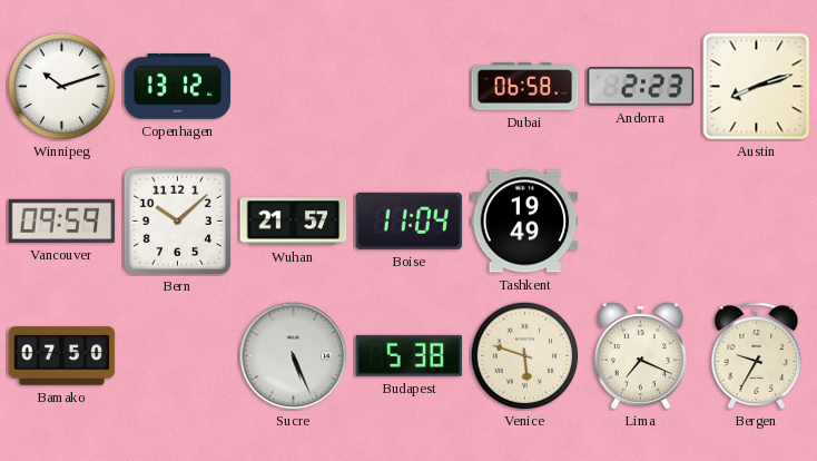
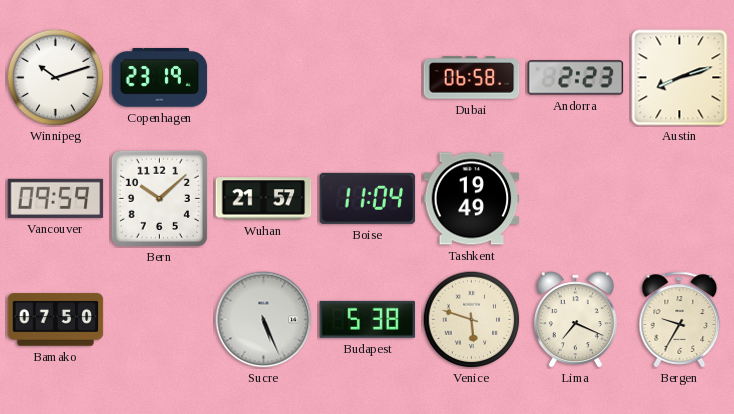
Copenhagen: 13:12 -> 23:19
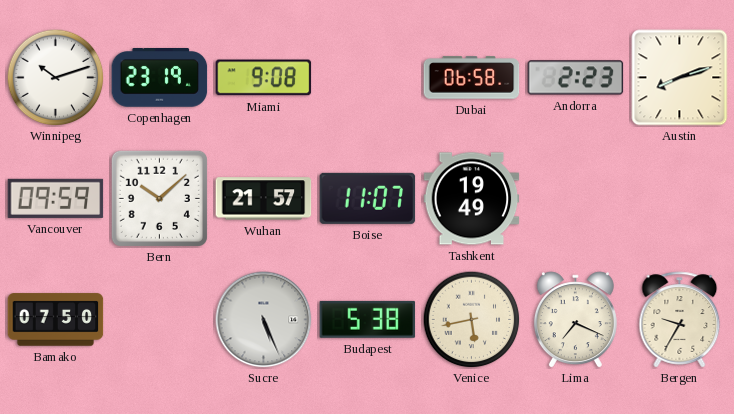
Miami: none -> 9:08
Boise: 11:04 -> 11:07
Venice: 5:48 -> 5:43
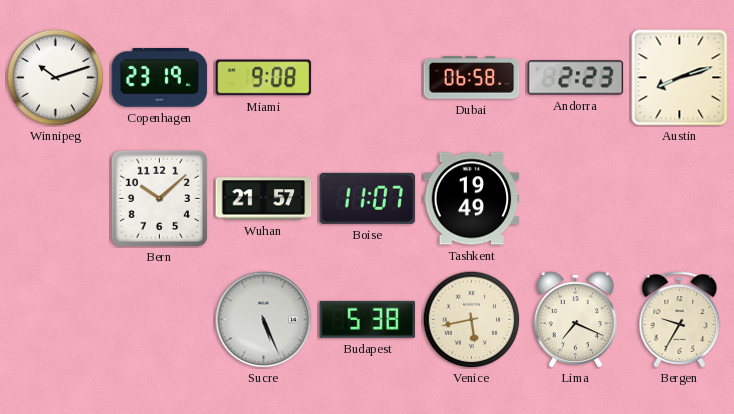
Vancouver: 09:59 -> none
Bamako: 07:50 -> none
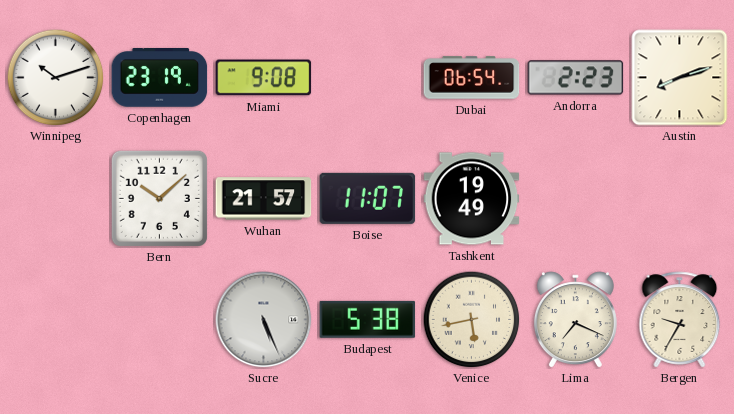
Dubai: 06:58 -> 06:54
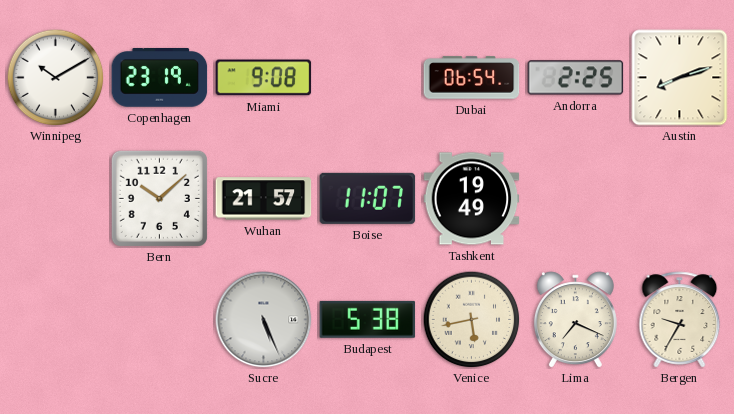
Winnipeg: 10:12 -> 10:10
Andorra: 2:23 -> 2:25
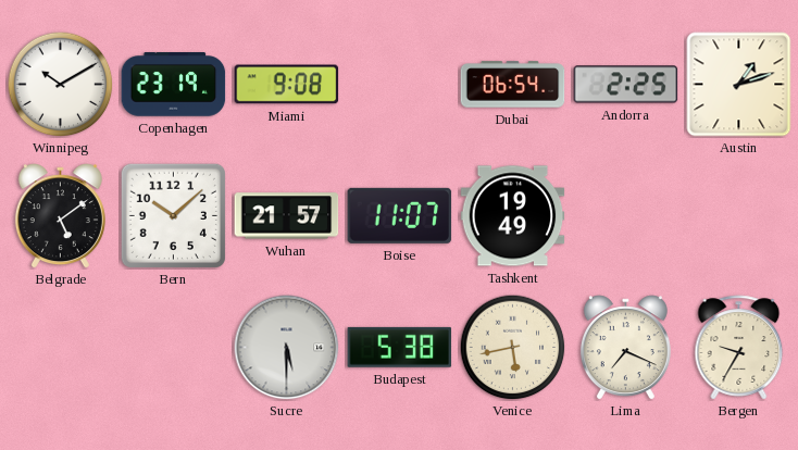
Austin: 8:12 -> 1:12
Belgrade: none -> 5:09
Sucre: 5:26 -> 5:30
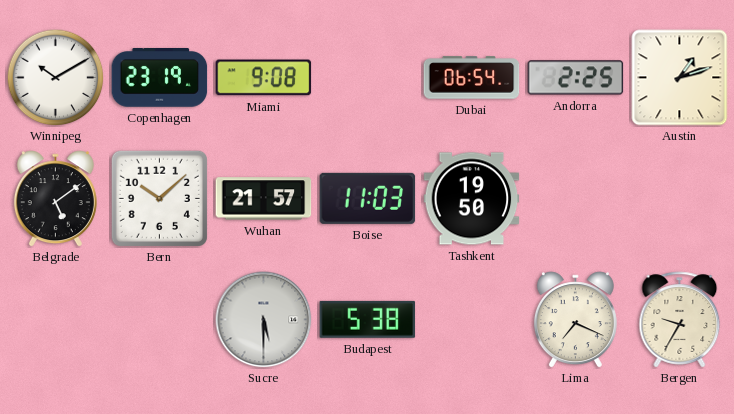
Boise: 11:07 -> 11:03
Tashkent: 19:49 -> 19:50
Venice: 5:43 -> none
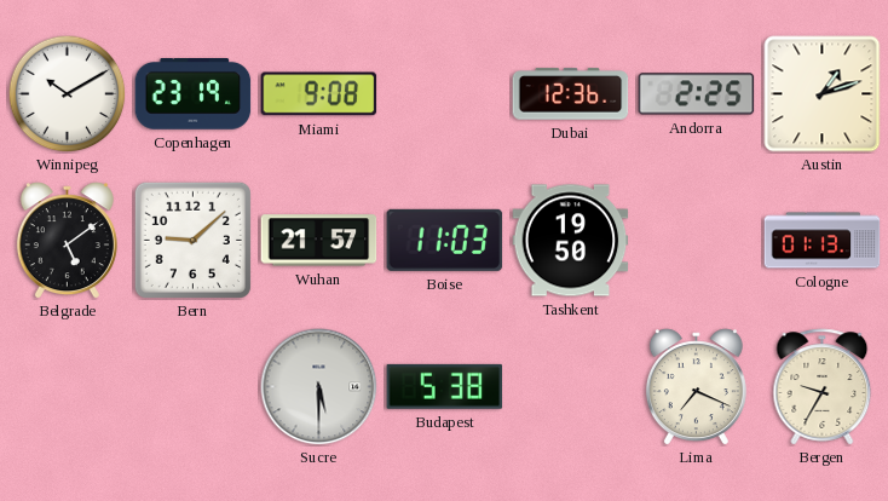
Dubai: 06:54 -> 12:36
Bern: 10:08 -> 9:08
Cologne: none -> 01:13
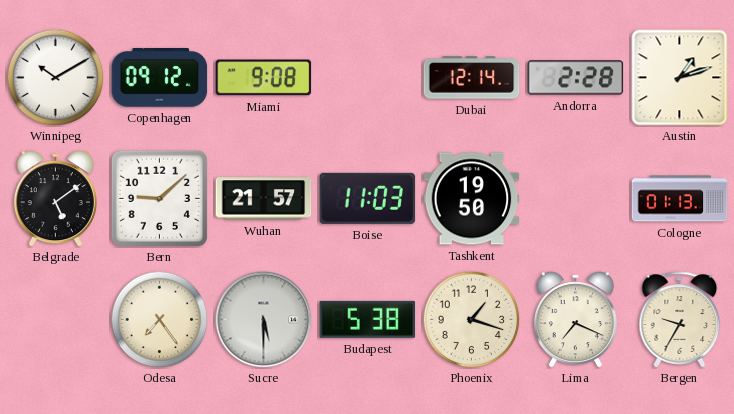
Copenhagen: 23:19 -> 09:12
Dubai: 12:36 -> 12:14
Andorra: 2:25 -> 2:28
Odesa: none -> 7:24
Phoenix: none -> 1:18
